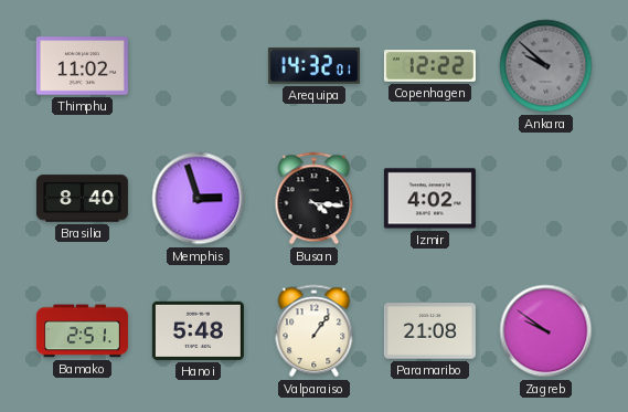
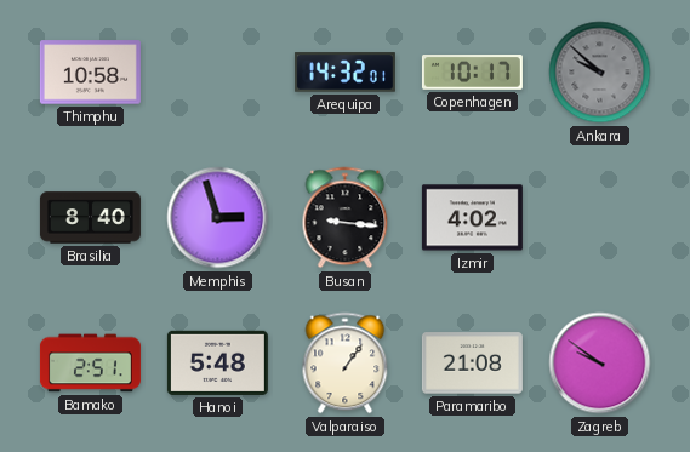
Thimphu: 11:02 -> 10:58
Copenhagen: 12:22 -> 10:17
Busan: 4:16 -> 9:16
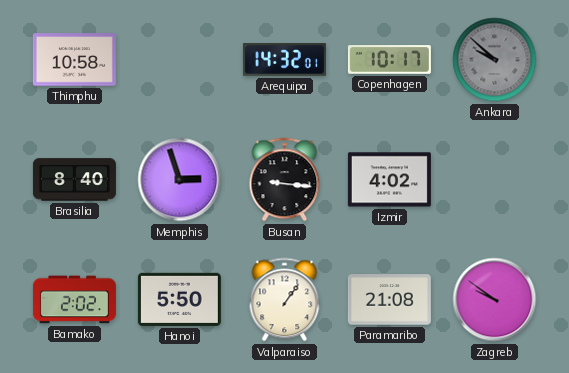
Bamako: 2:51 -> 2:02
Hanoi: 5:48 -> 5:50
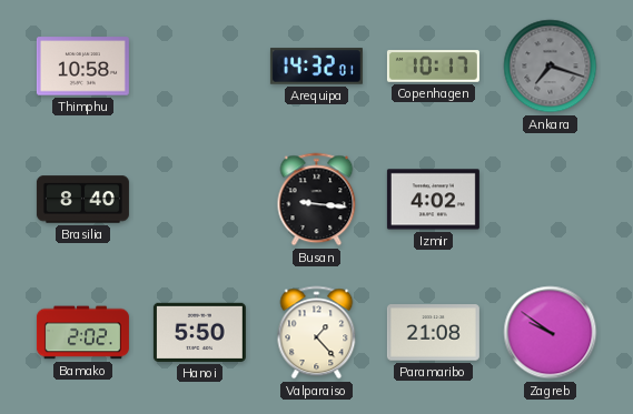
Ankara: 9:52 -> 7:18
Memphis: 2:57 -> none
Valparaiso: 1:06 -> 1:23
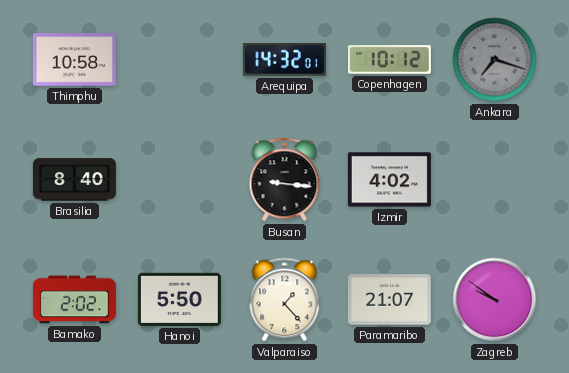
Copenhagen: 10:17 -> 10:12
Paramaribo: 21:08 -> 21:07
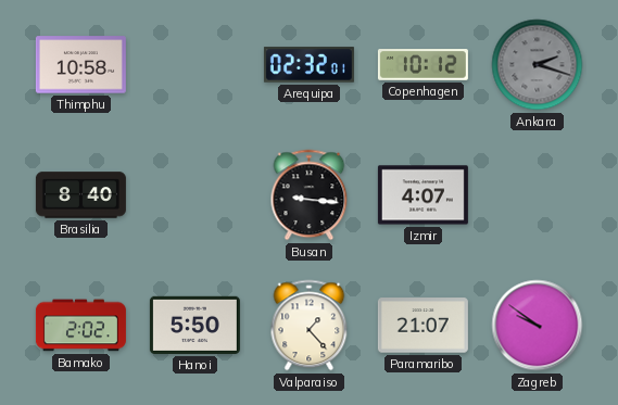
Arequipa: 14:32 -> 02:32
Ankara: 7:18 -> 2:18
Izmir: 4:02 -> 4:07
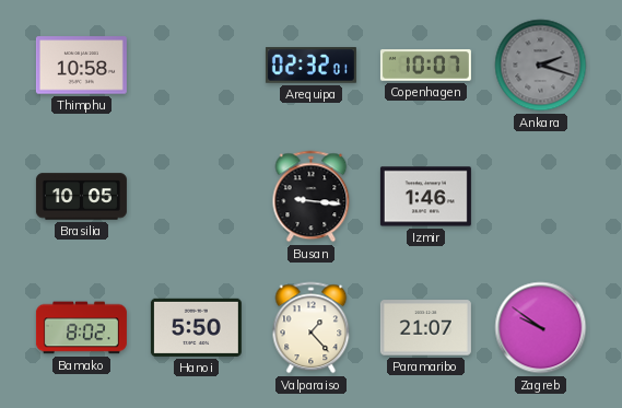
Copenhagen: 10:12 -> 10:07
Brasilia: 8:40 -> 10:05
Izmir: 4:07 -> 1:46
Bamako: 2:02 -> 8:02
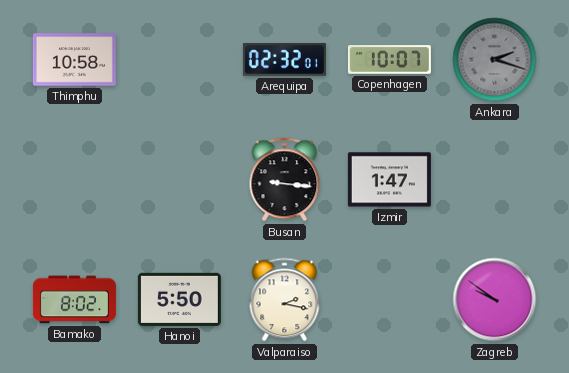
Brasilia: 10:05 -> none
Izmir: 1:46 -> 1:47
Valparaiso: 1:23 -> 2:17
Paramaribo: 21:07 -> none
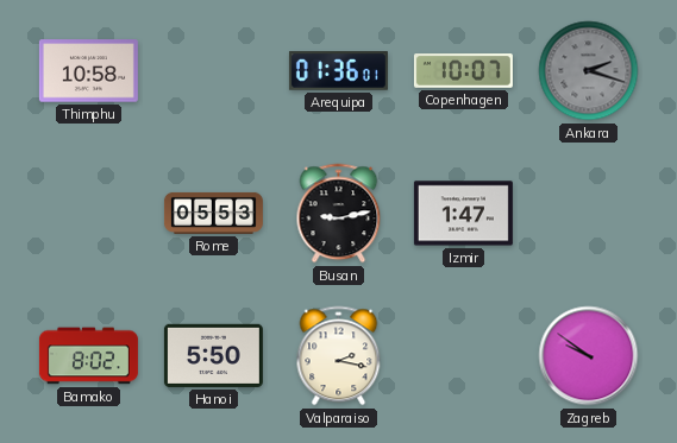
Arequipa: 02:32 -> 01:36
Rome: none -> 05:53
Busan: 9:16 -> 9:13
